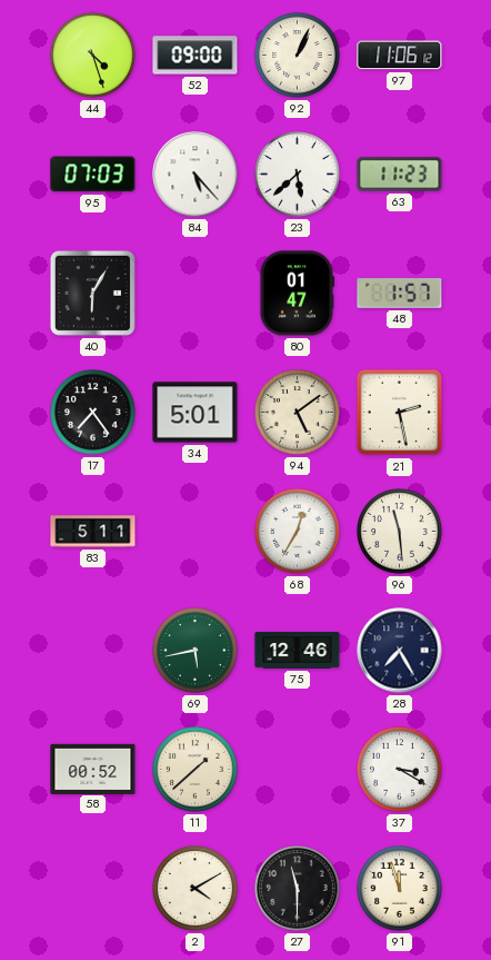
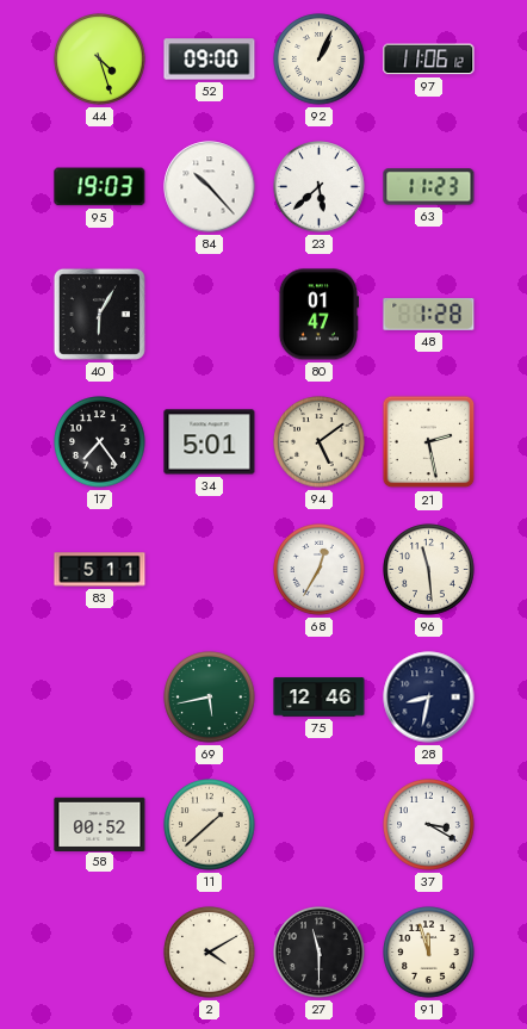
95: 07:03 -> 19:03
84: 5:23 -> 10:23
48: 1:57 -> 1:28
28: 7:25 -> 8:32
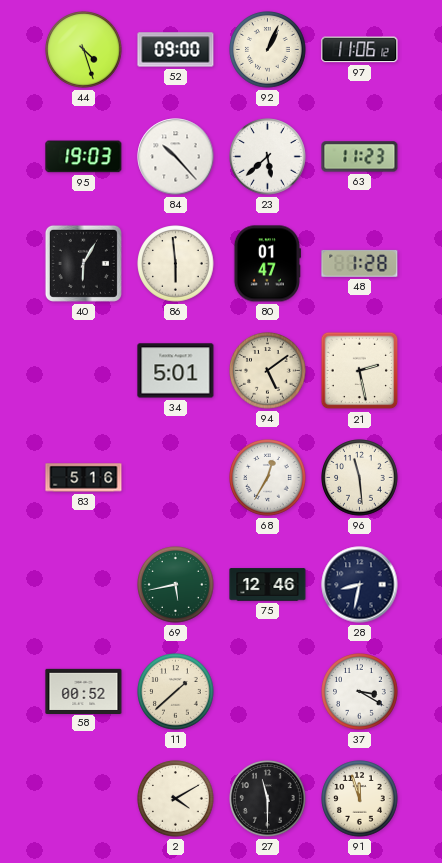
86: none -> 5:59
17: 7:24 -> none
83: 5:11 -> 5:16
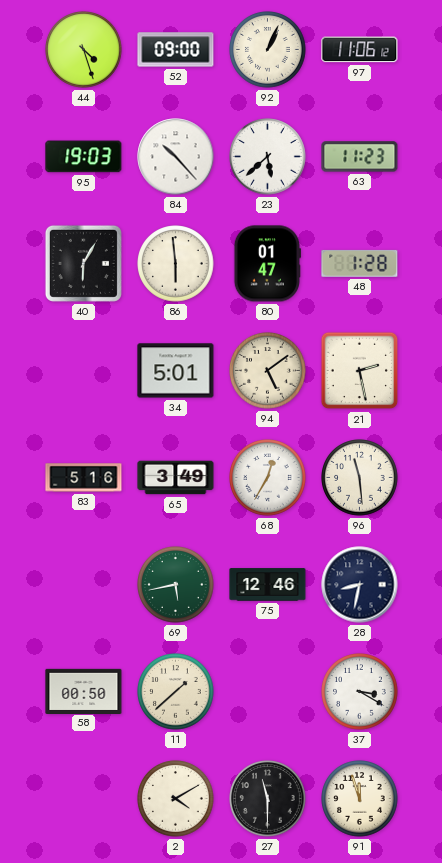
65: none -> 3:49
58: 00:52 -> 00:50
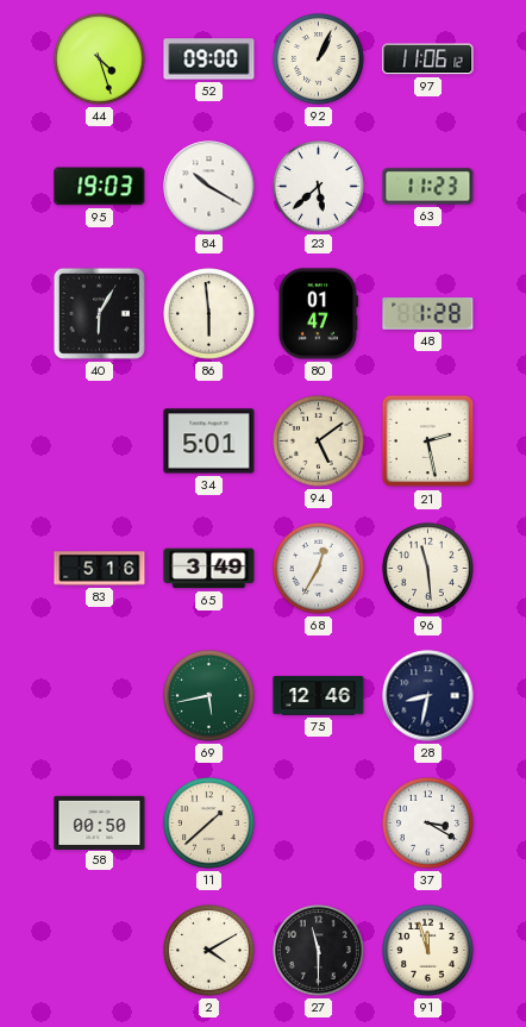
84: 10:23 -> 10:20
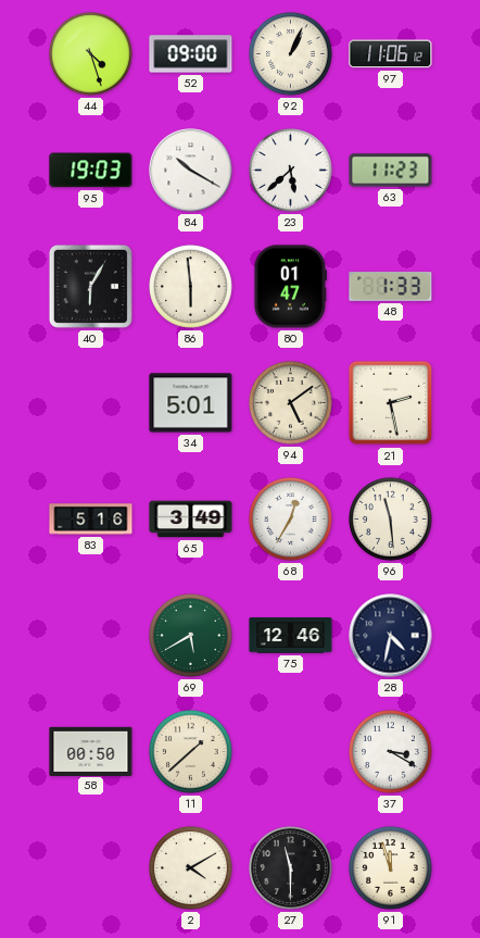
48: 1:28 -> 1:33
69: 5:43 -> 5:40
28: 8:32 -> 4:32
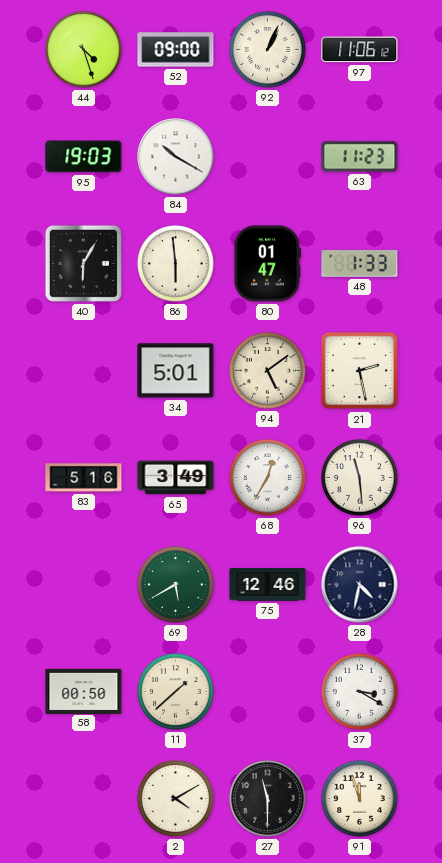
23: 5:38 -> none
